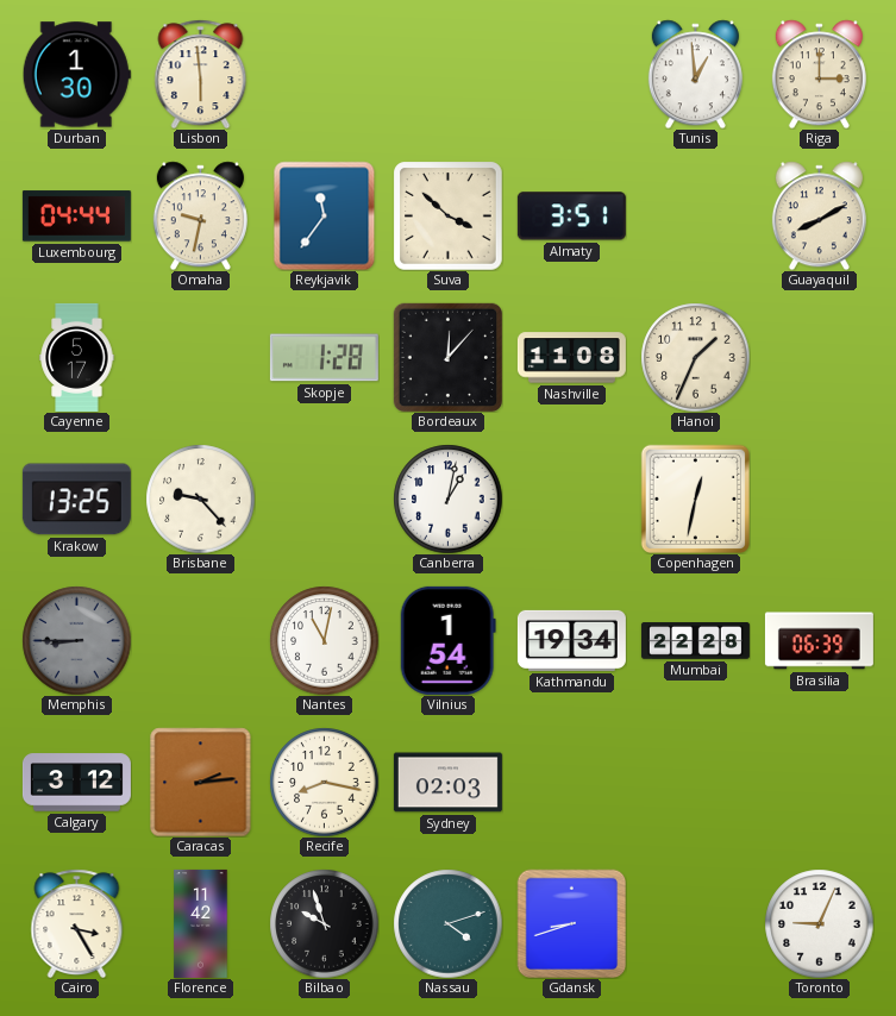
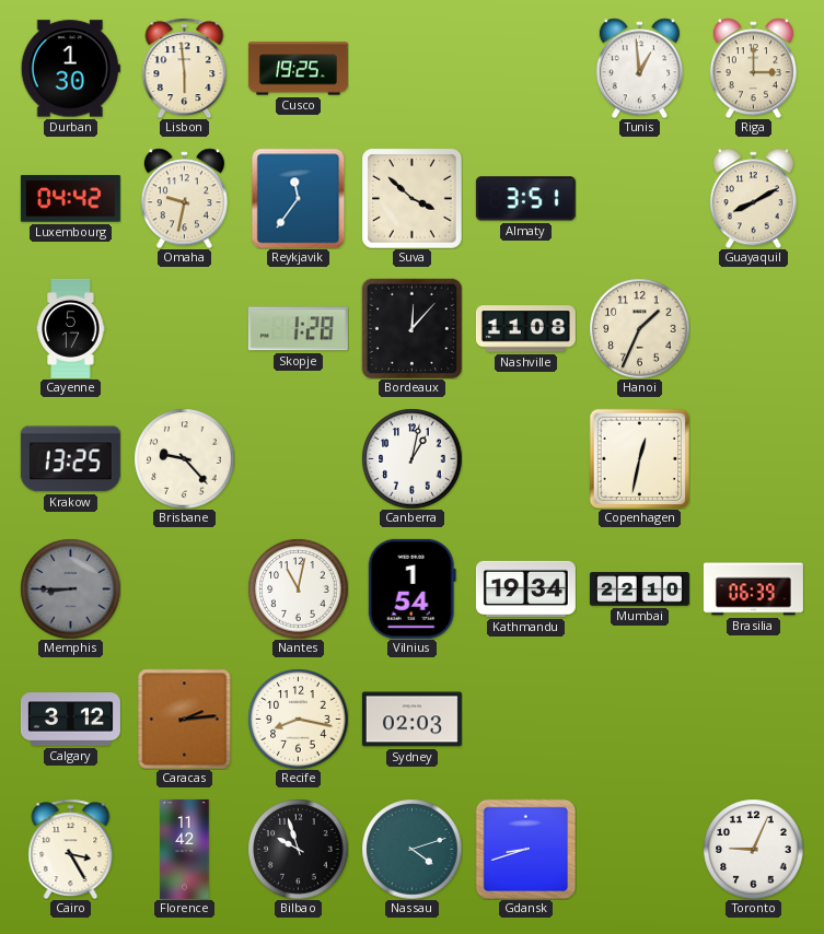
Cusco: none -> 19:25
Luxembourg: 04:44 -> 04:42
Mumbai: 22:28 -> 22:10
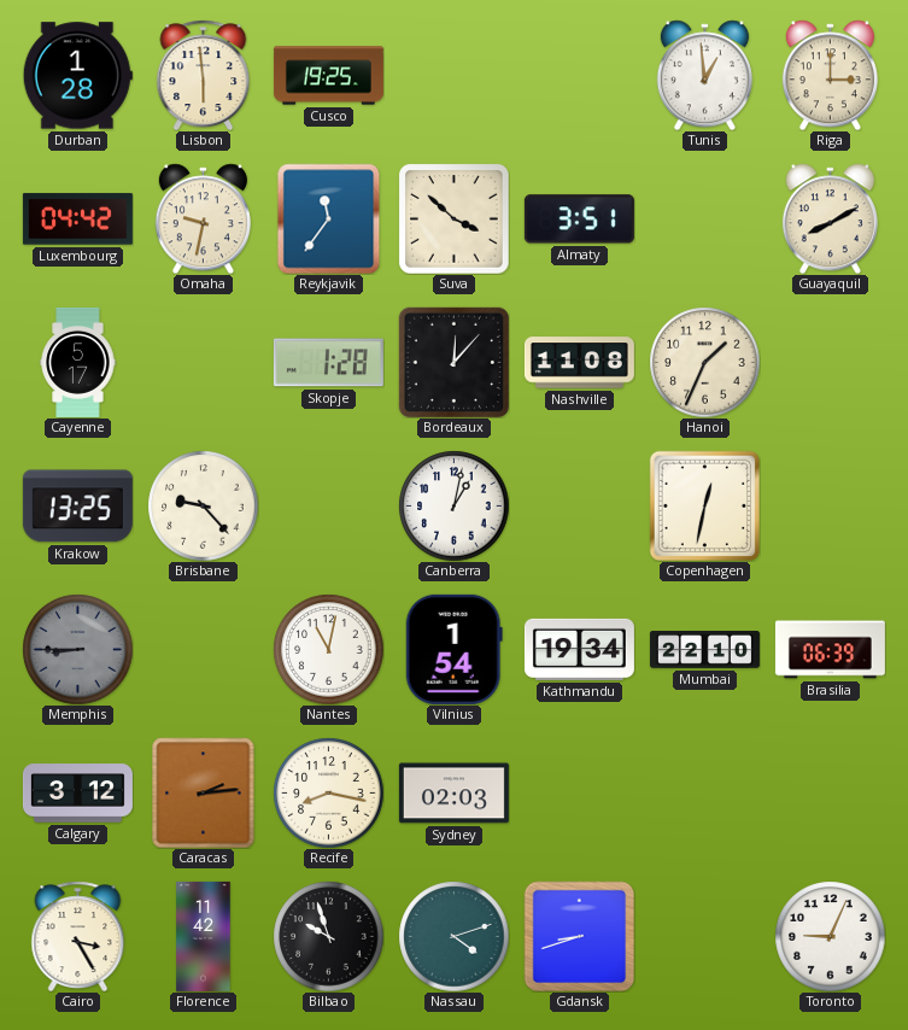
Durban: 1:30 -> 1:28
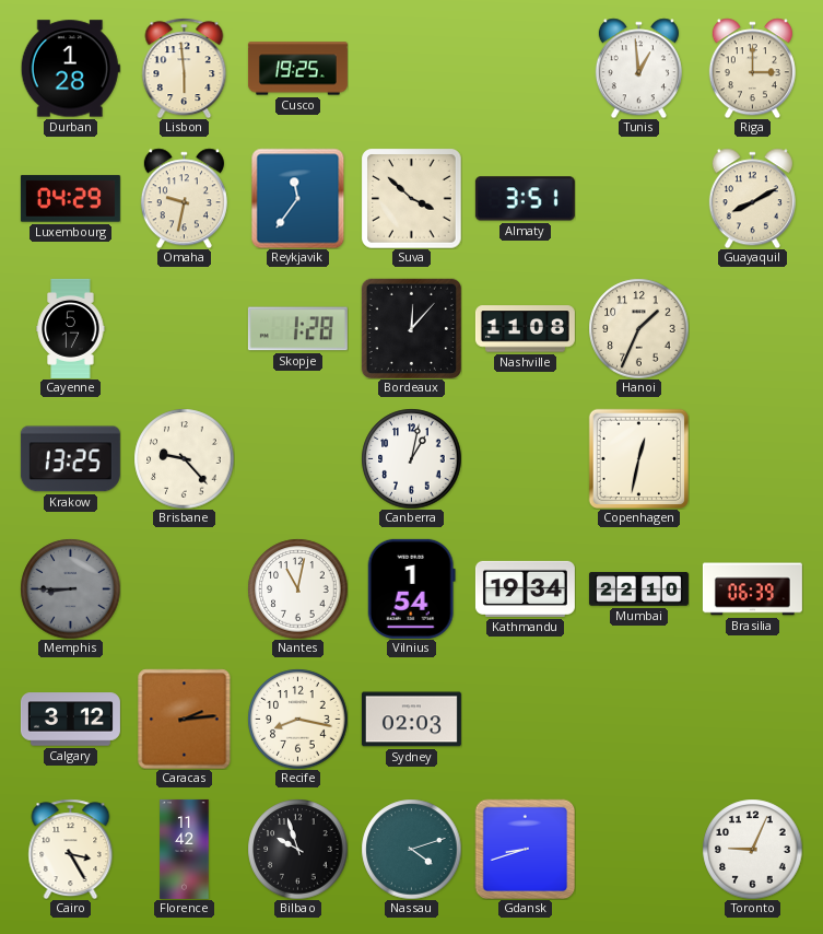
Luxembourg: 04:42 -> 04:29
